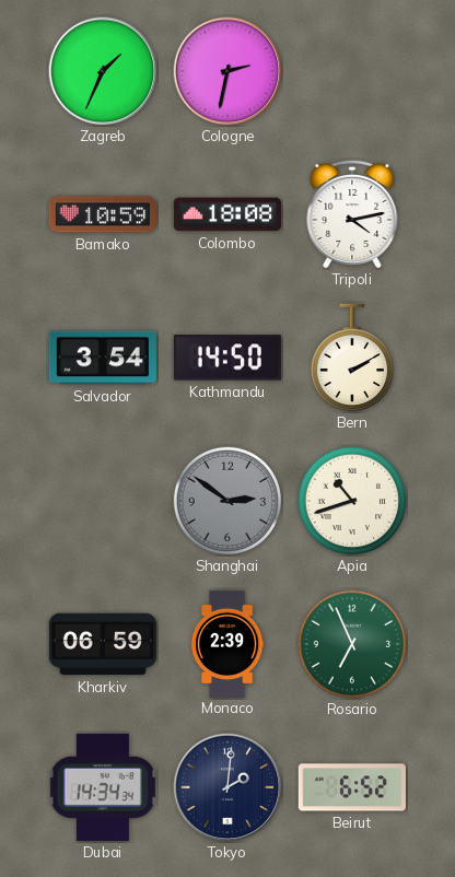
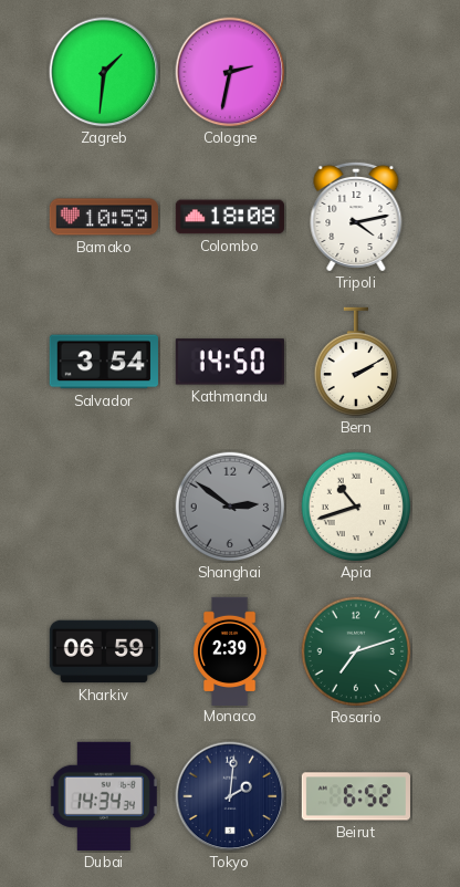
Zagreb: 1:34 -> 1:31
Rosario: 6:56 -> 7:12
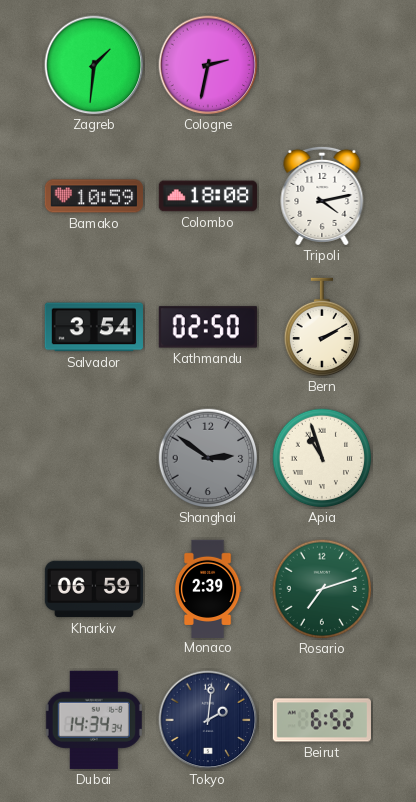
Kathmandu: 14:50 -> 02:50
Apia: 10:42 -> 10:57
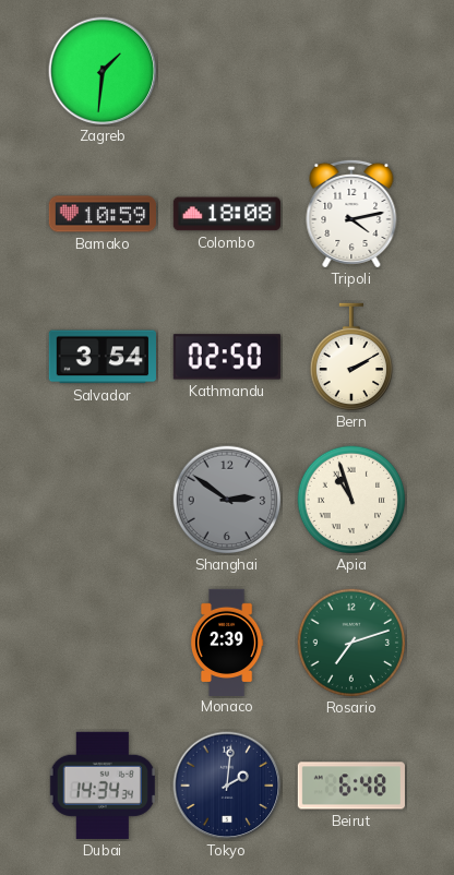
Cologne: 2:32 -> none
Kharkiv: 06:59 -> none
Beirut: 6:52 -> 6:48
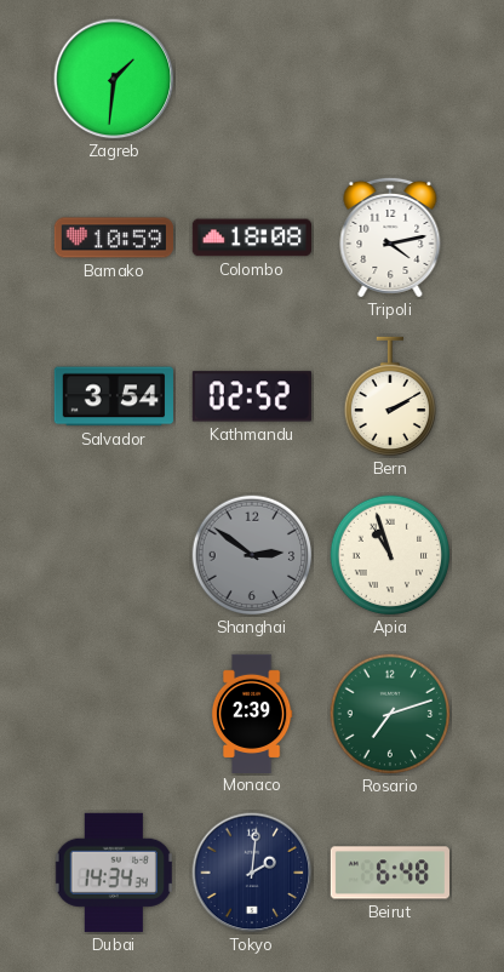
Kathmandu: 02:50 -> 02:52
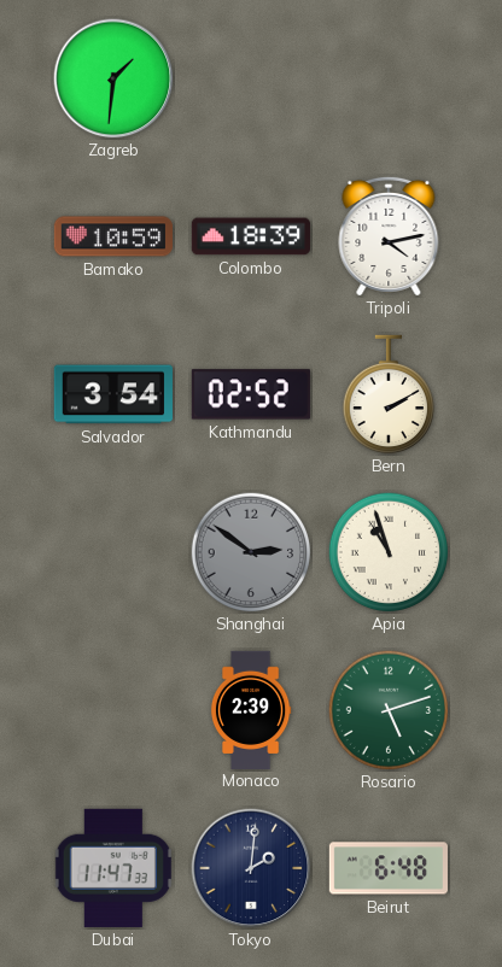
Colombo: 18:08 -> 18:39
Rosario: 7:12 -> 5:12
Dubai: 14:34 -> 11:47
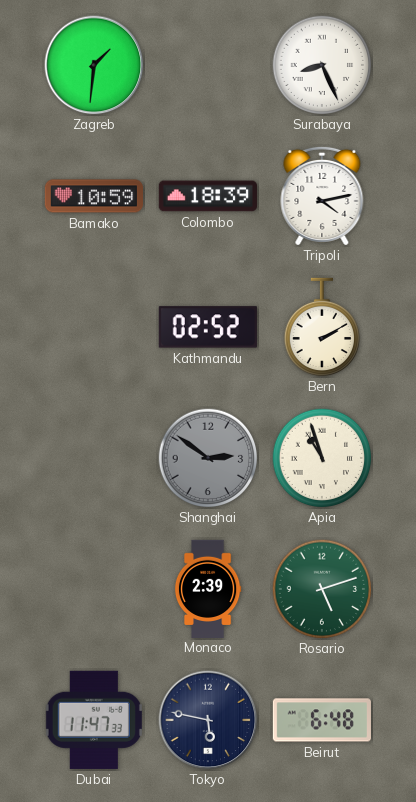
Surabaya: none -> 8:26
Salvador: 3:54 -> none
Tokyo: 2:01 -> 5:47
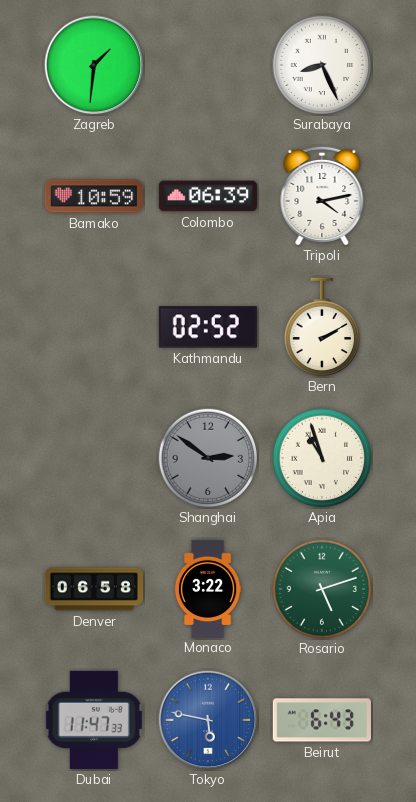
Colombo: 18:39 -> 06:39
Denver: none -> 06:58
Monaco: 2:39 -> 3:22
Tokyo dial: navy -> blue
Beirut: 6:48 -> 6:43
